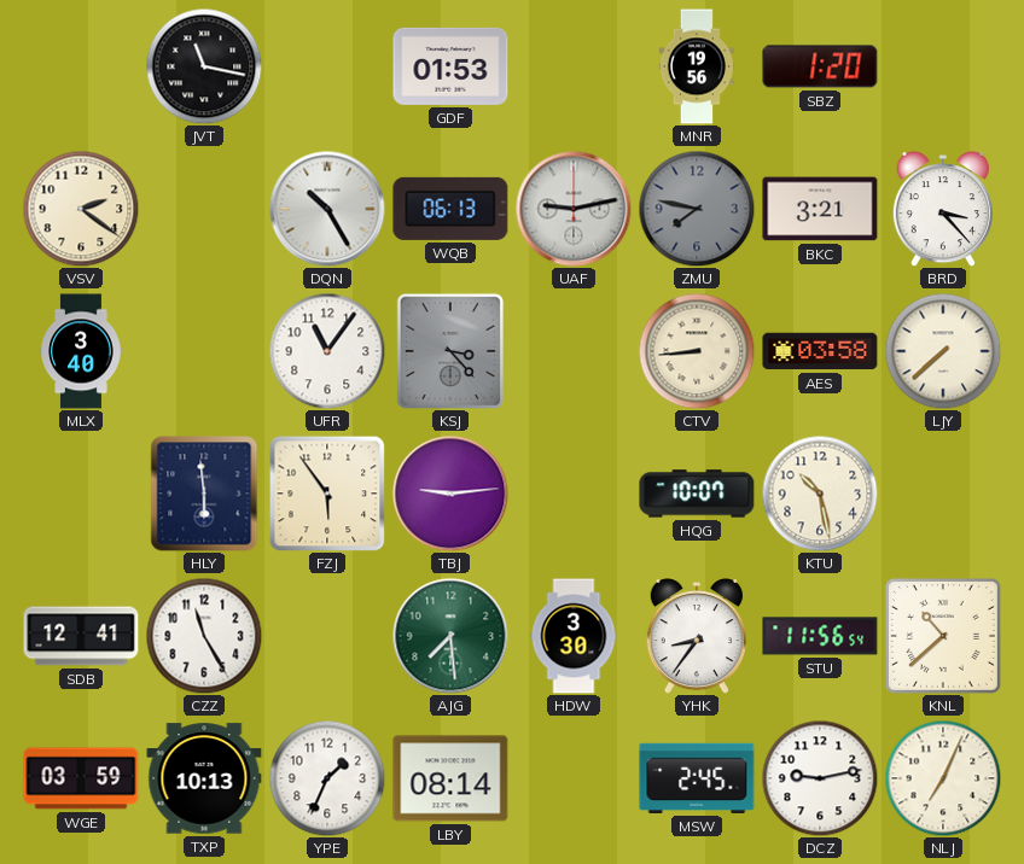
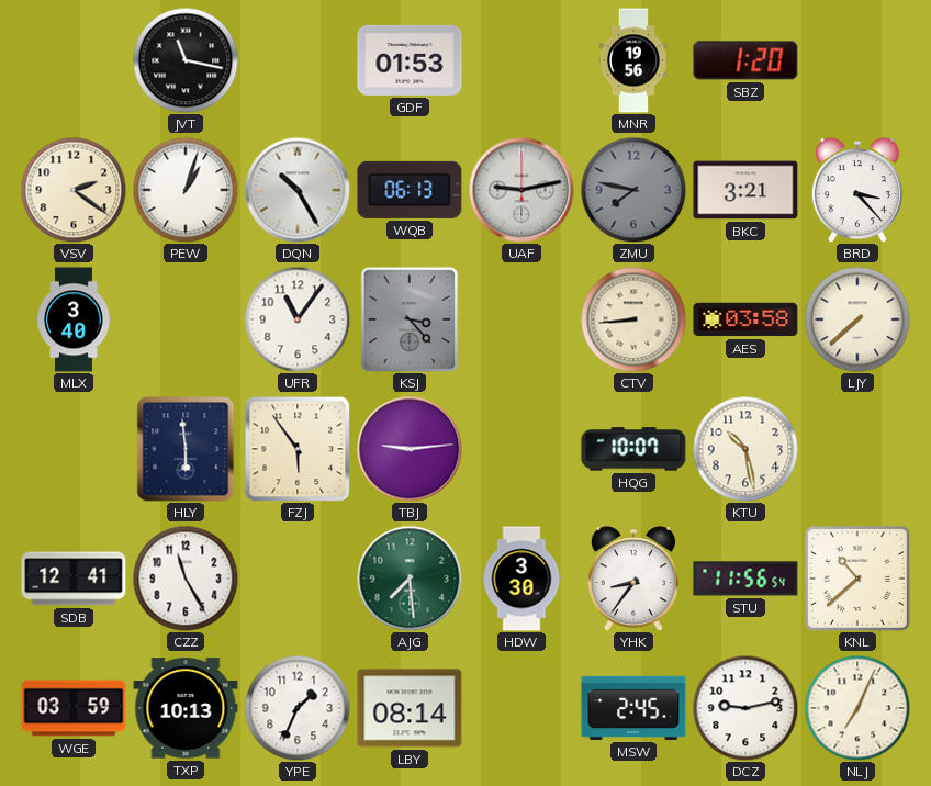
PEW: none -> 1:03
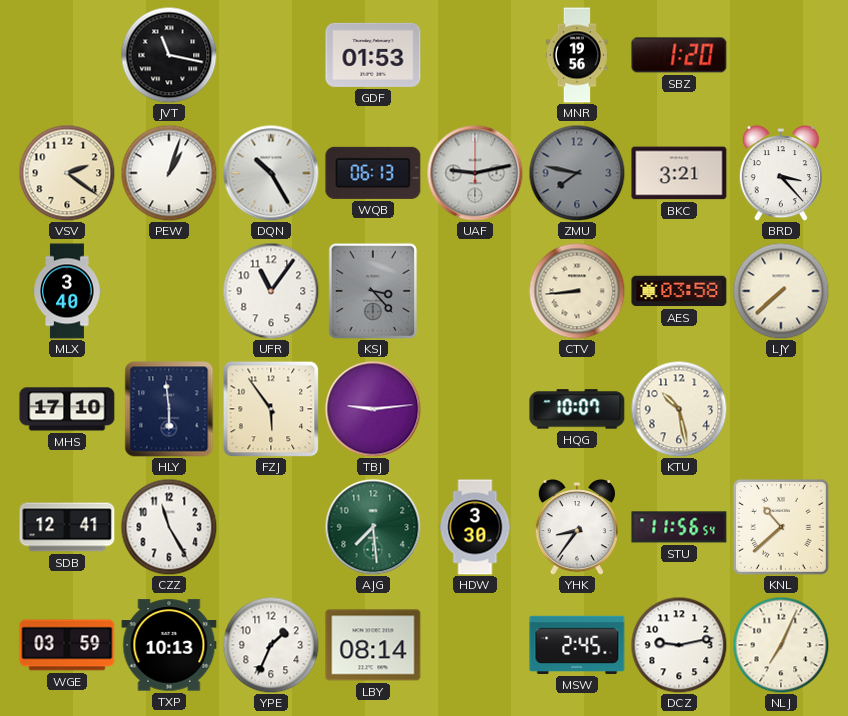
MHS: none -> 17:10
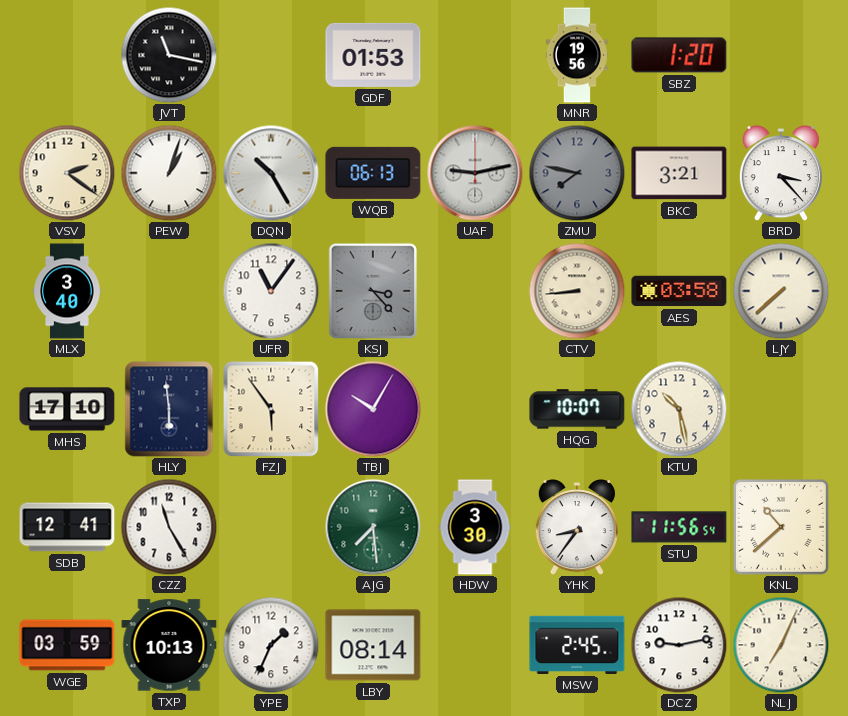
TBJ: 9:14 -> 10:05
